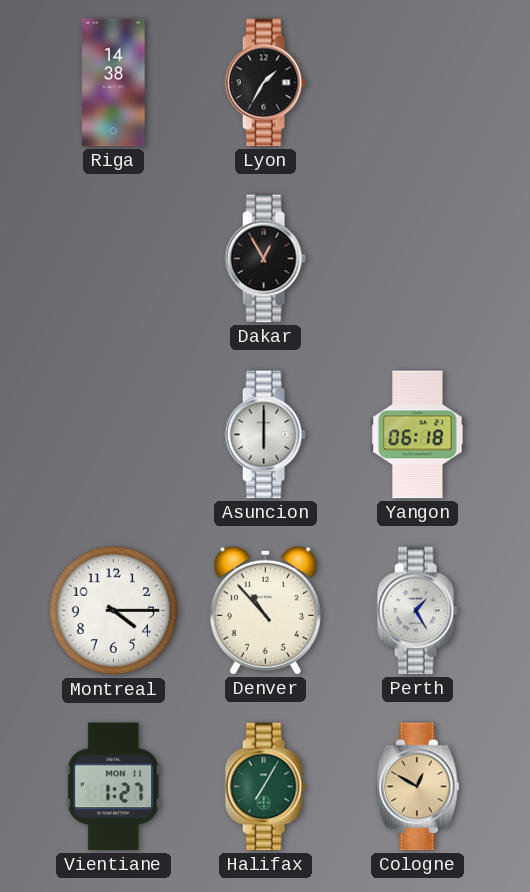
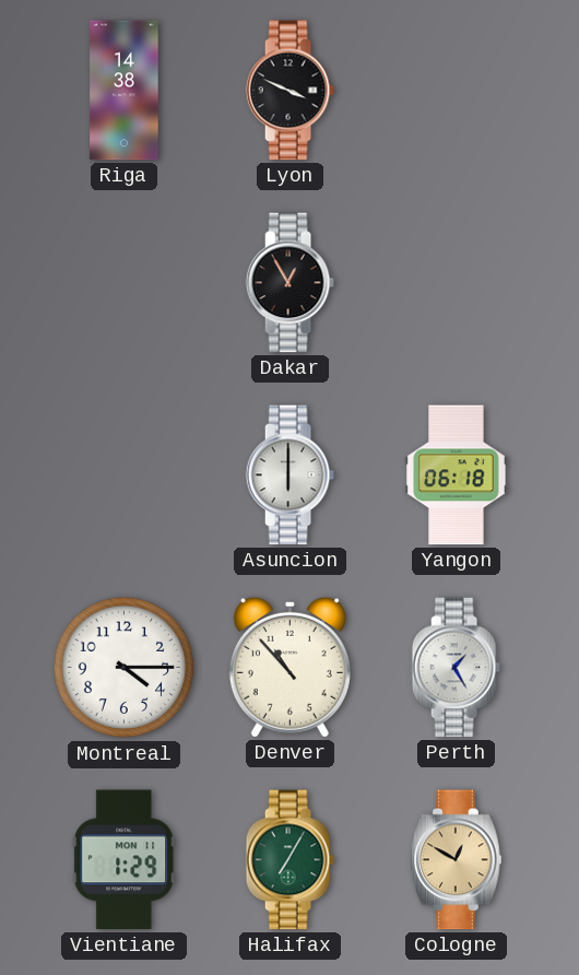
Lyon: 1:35 -> 3:49
Vientiane: 1:27 -> 1:29
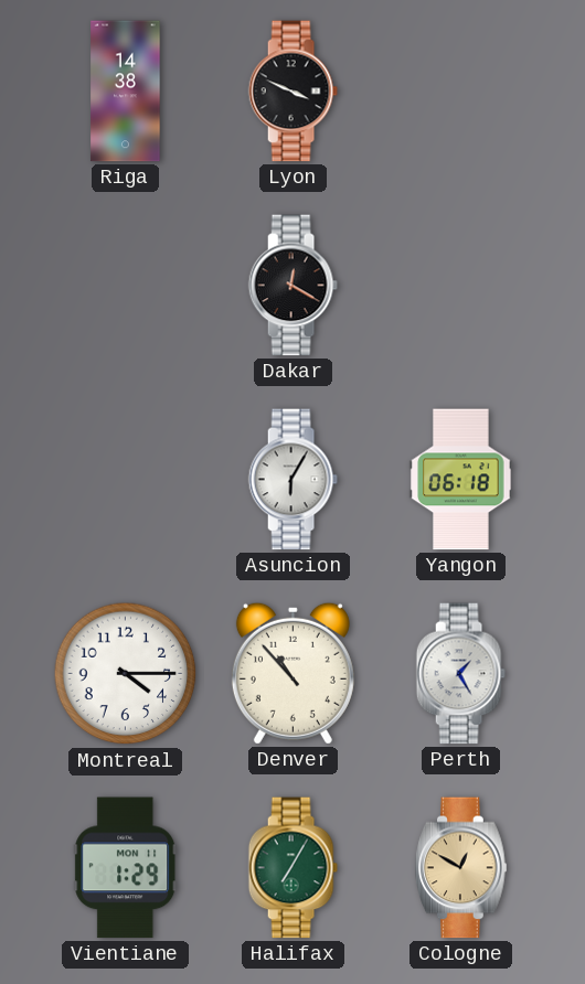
Dakar: 12:55 -> 12:20
Asuncion: 6:00 -> 6:05
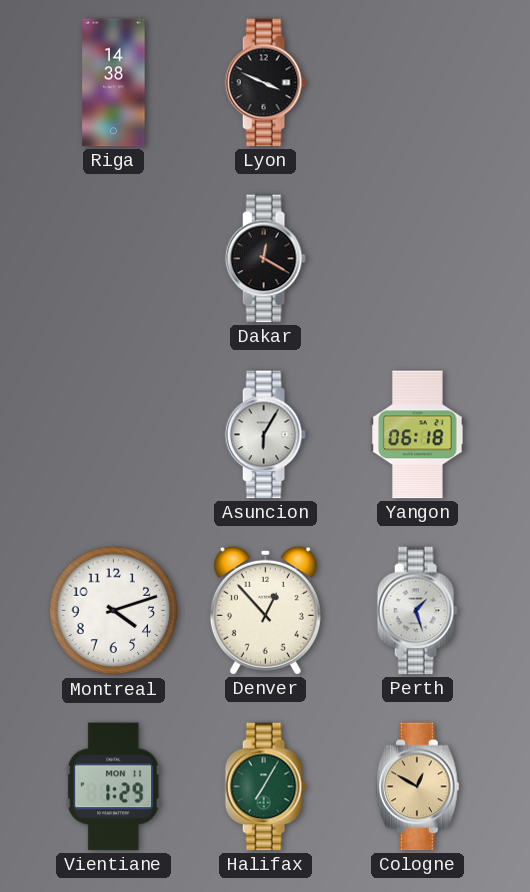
Montreal: 4:15 -> 4:12
Denver: 10:53 -> 12:53
Perth: 1:25 -> 1:27
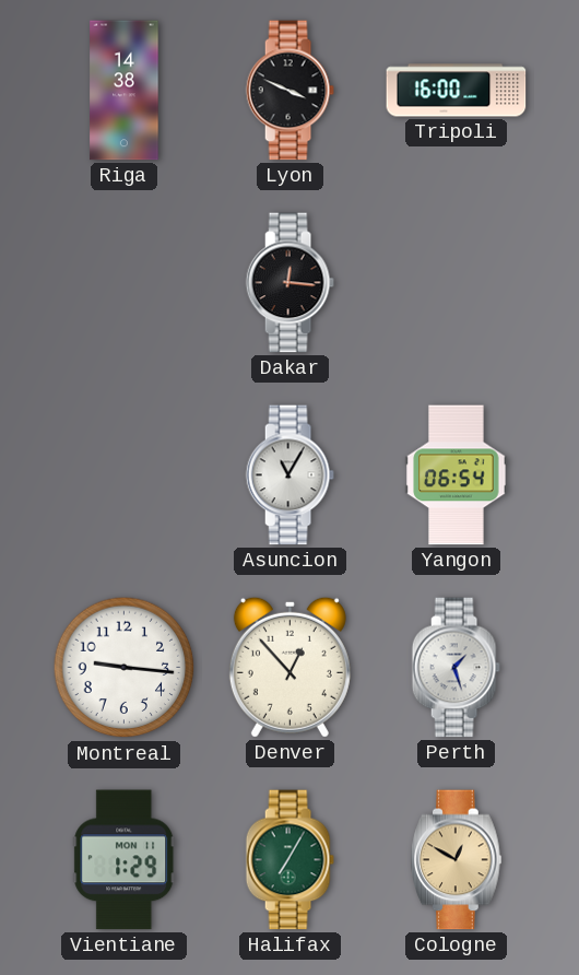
Tripoli: none -> 16:00
Dakar: 12:20 -> 12:16
Asuncion: 6:05 -> 11:05
Yangon: 06:18 -> 06:54
Montreal: 4:12 -> 9:16
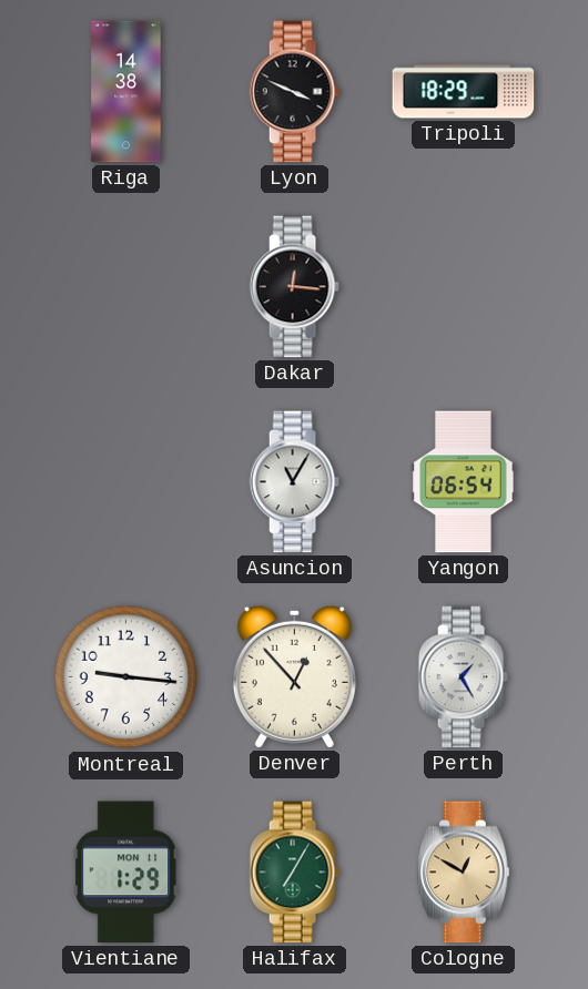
Tripoli: 16:00 -> 18:29
Perth: 1:27 -> 1:25
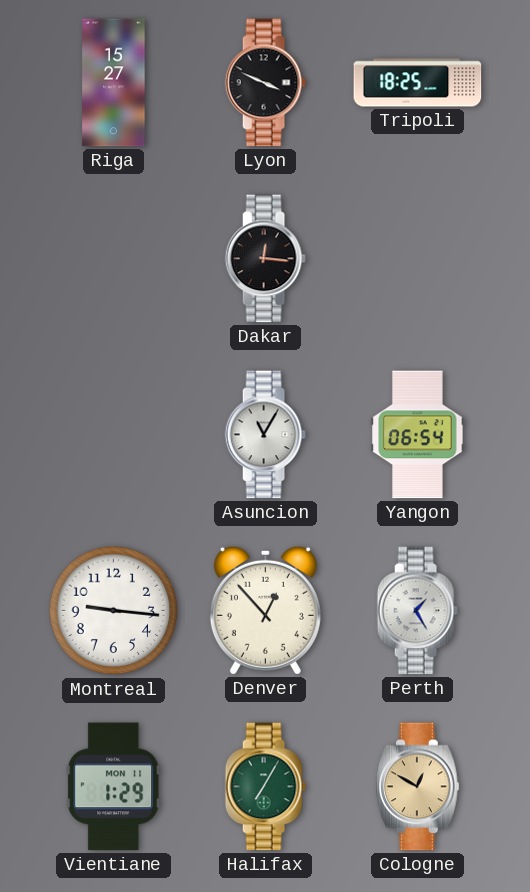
Riga: 14:38 -> 15:27
Tripoli: 18:29 -> 18:25
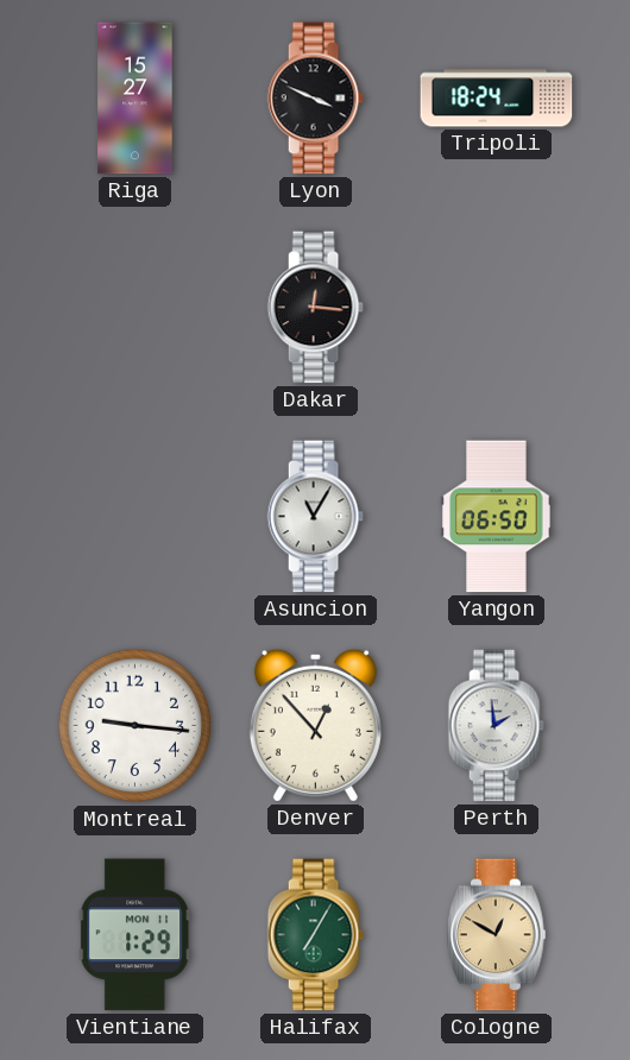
Tripoli: 18:25 -> 18:24
Yangon: 06:54 -> 06:50
Perth: 1:25 -> 1:59
